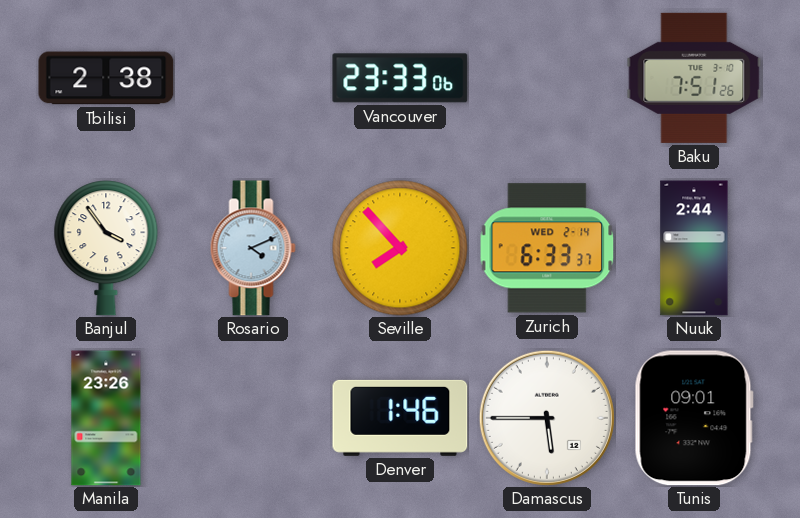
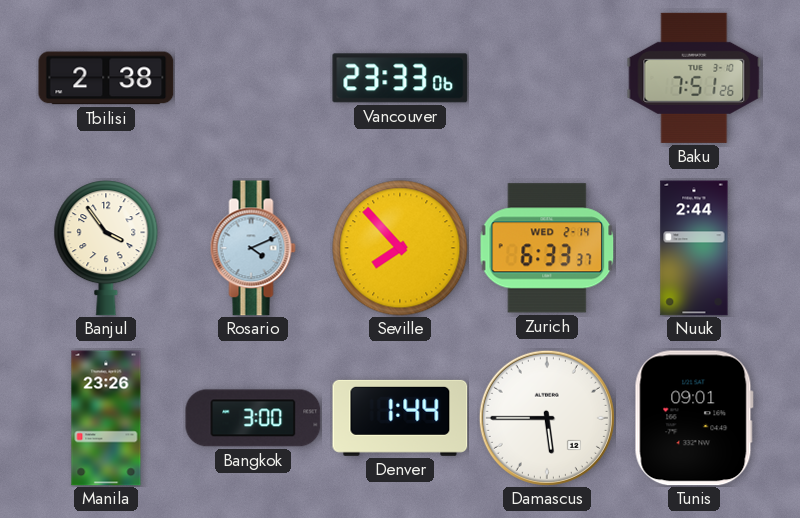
Bangkok: none -> 3:00
Denver: 1:46 -> 1:44
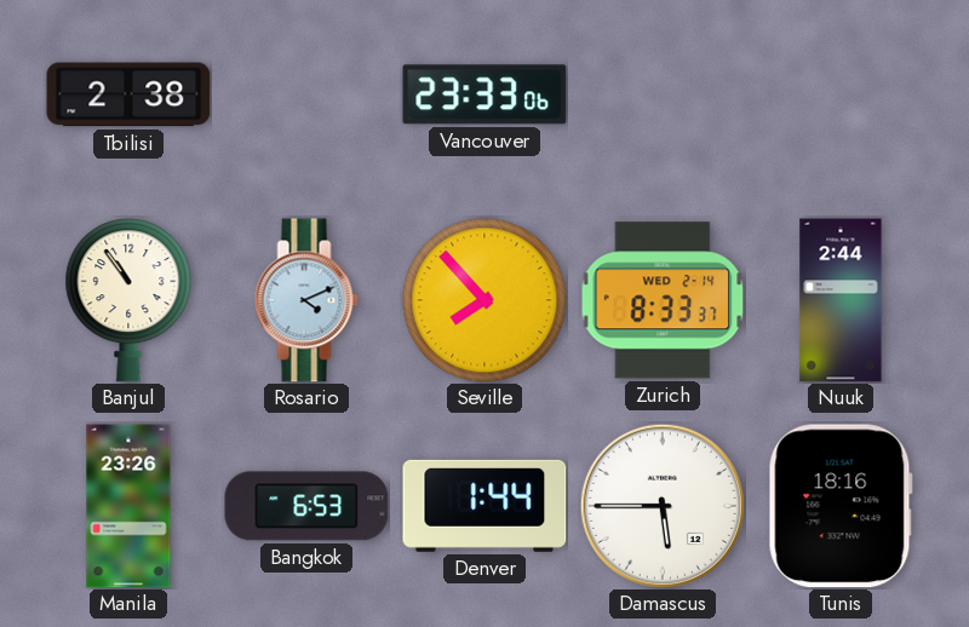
Baku: 7:51 -> none
Banjul: 3:54 -> 10:54
Zurich: 6:33 -> 8:33
Bangkok: 3:00 -> 6:53
Tunis: 09:01 -> 18:16
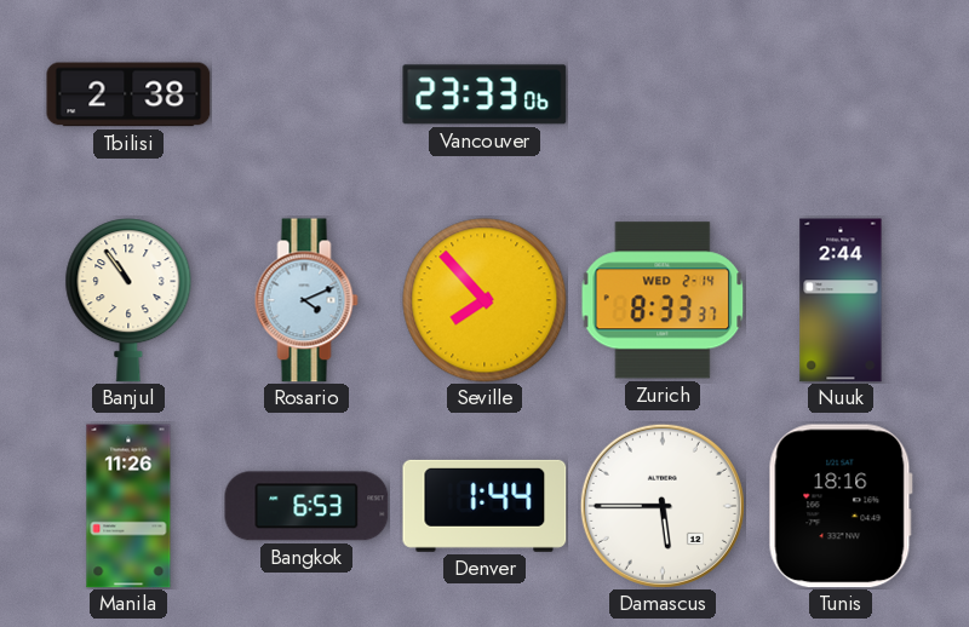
Manila: 23:26 -> 11:26
